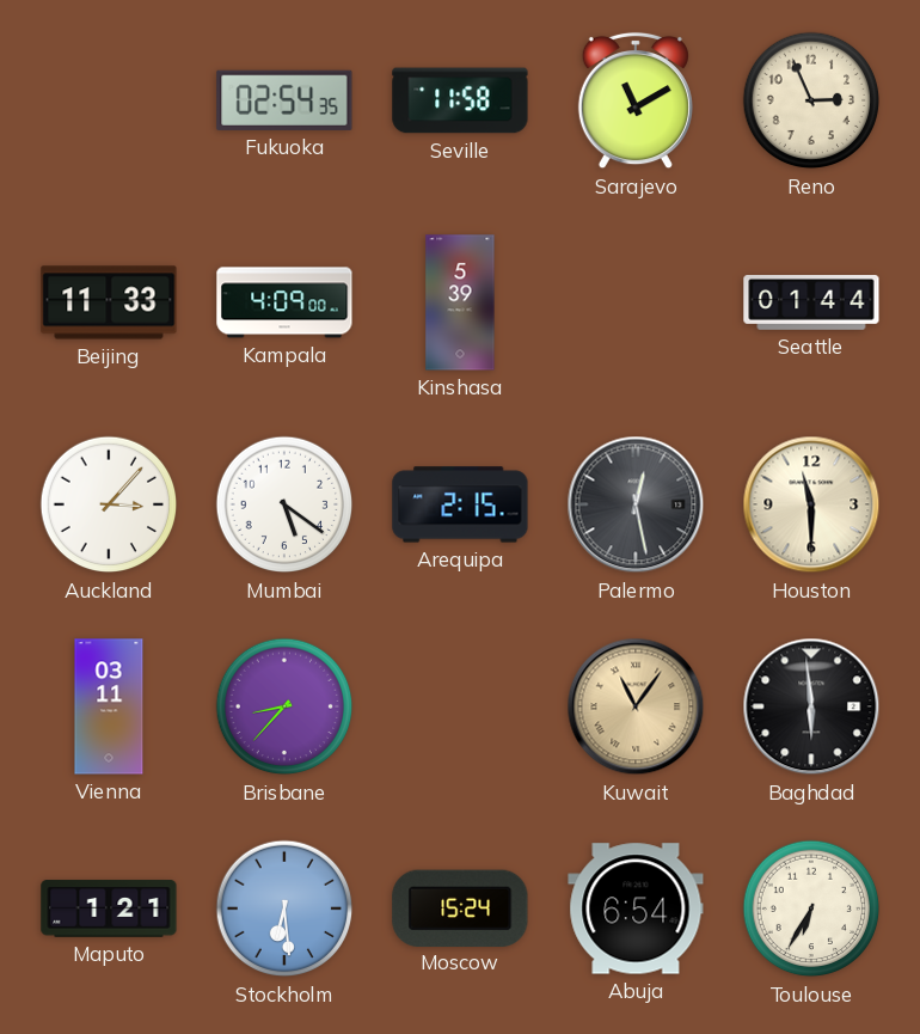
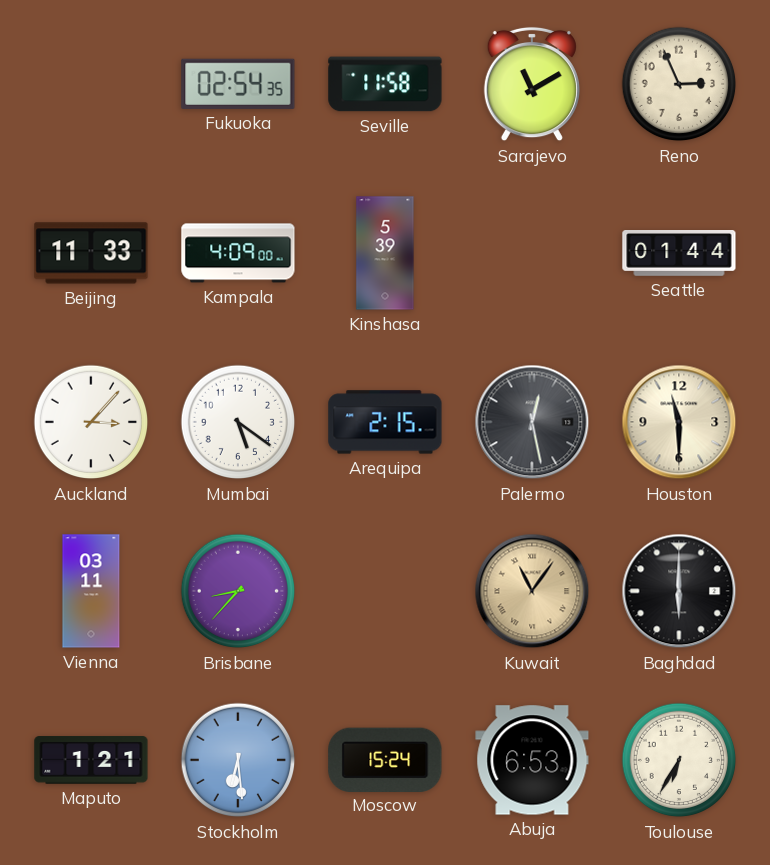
Baghdad: 5:59 -> 6:00
Abuja: 6:54 -> 6:53
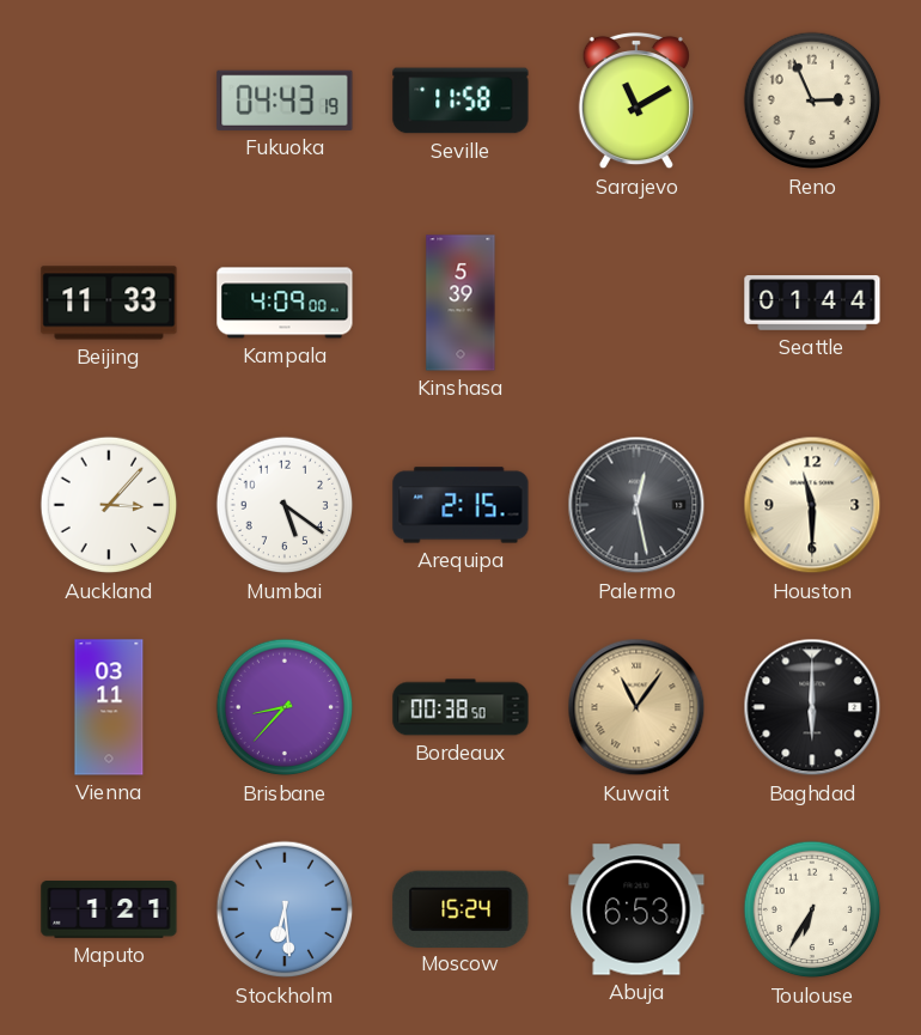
Fukuoka: 02:54 -> 04:43
Bordeaux: none -> 00:38
